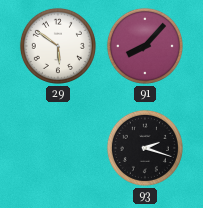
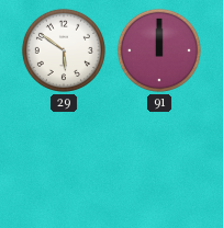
91: 8:07 -> 12:00
93: 2:18 -> none
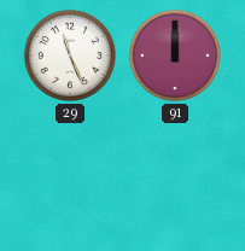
29: 5:51 -> 11:26
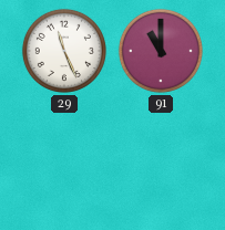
91: 12:00 -> 11:00
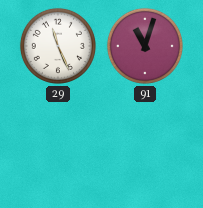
91: 11:00 -> 11:03
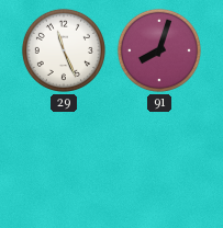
91: 11:03 -> 8:03
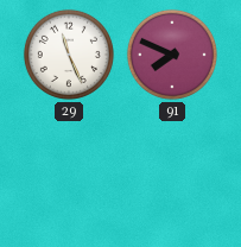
91: 8:03 -> 7:49
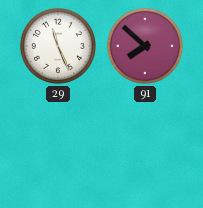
91: 7:49 -> 7:52
